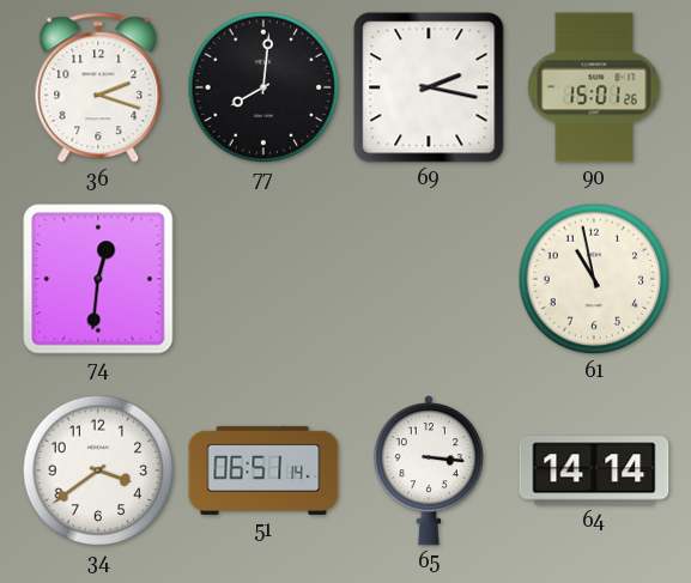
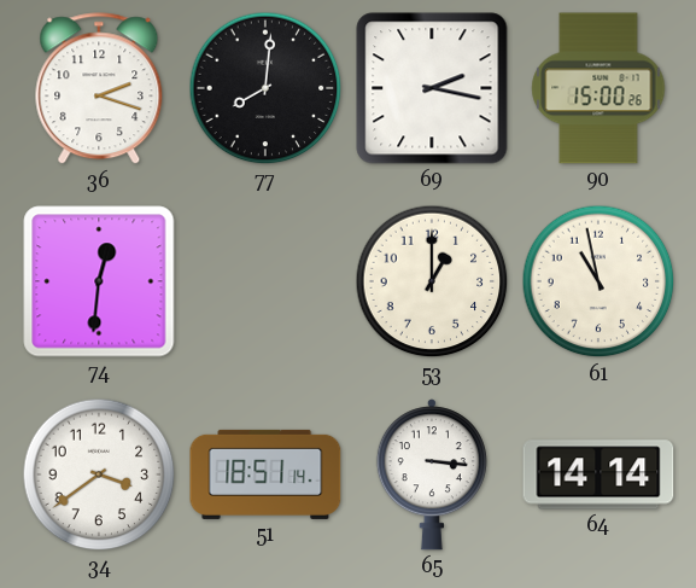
90: 15:01 -> 15:00
53: none -> 1:00
51: 06:51 -> 18:51
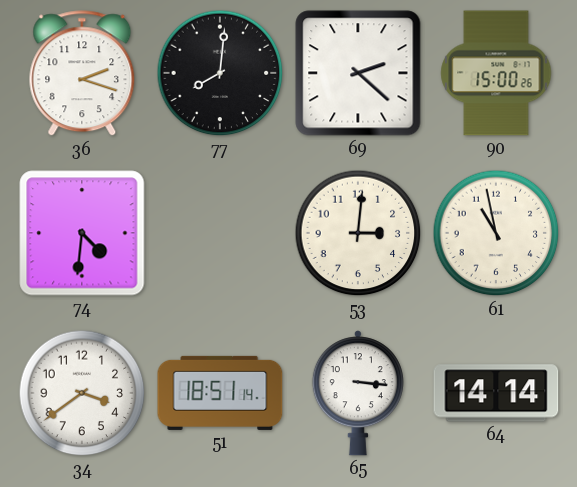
69: 2:17 -> 2:22
74: 12:31 -> 4:31
53: 1:00 -> 3:01
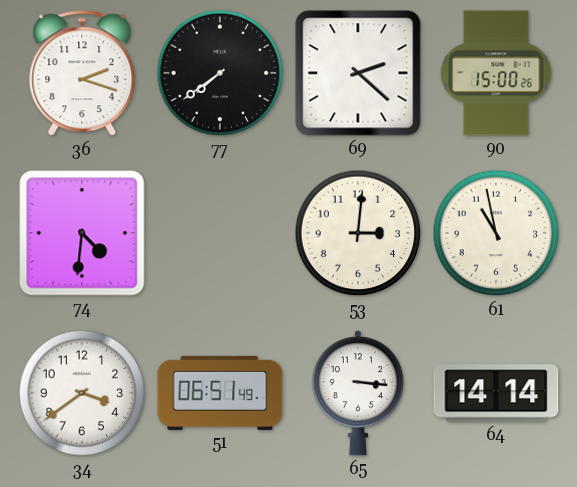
77: 8:01 -> 7:39
51: 18:51 -> 06:51
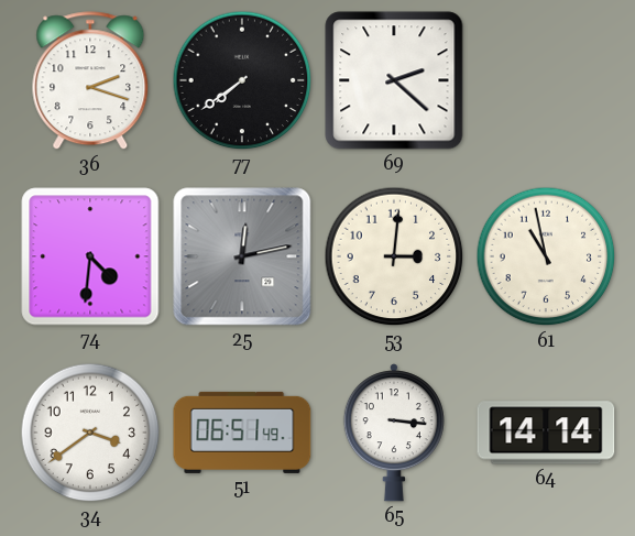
90: 15:00 -> none
25: none -> 12:13
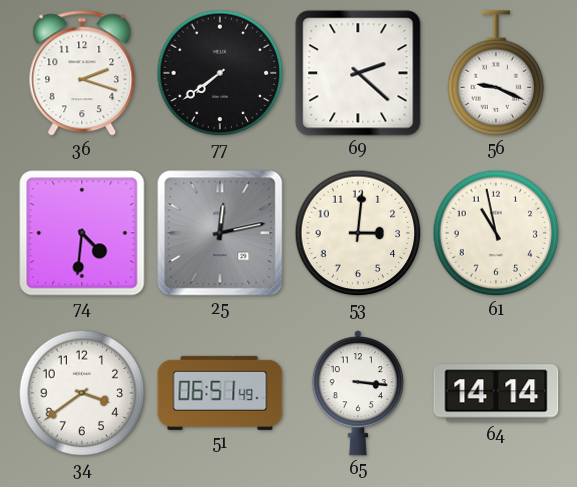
56: none -> 9:19
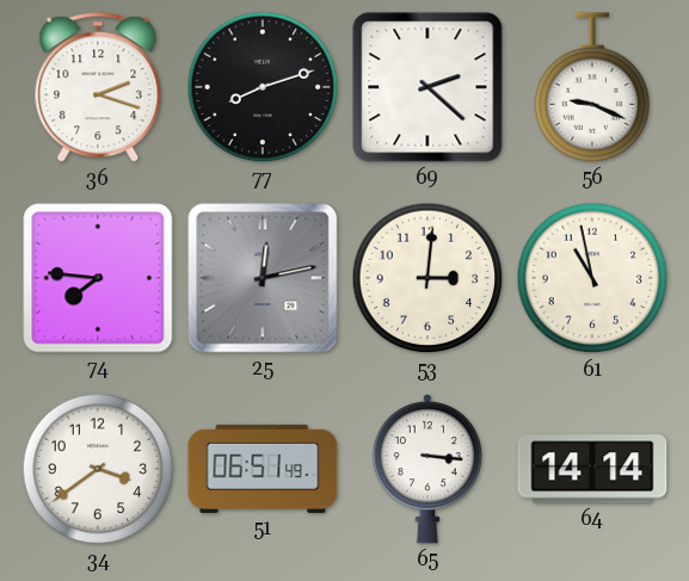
77: 7:39 -> 8:12
74: 4:31 -> 7:46
